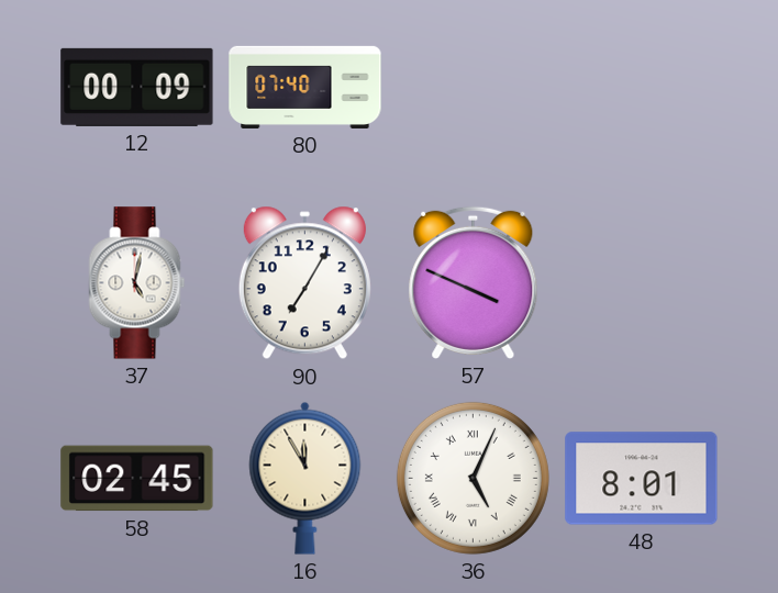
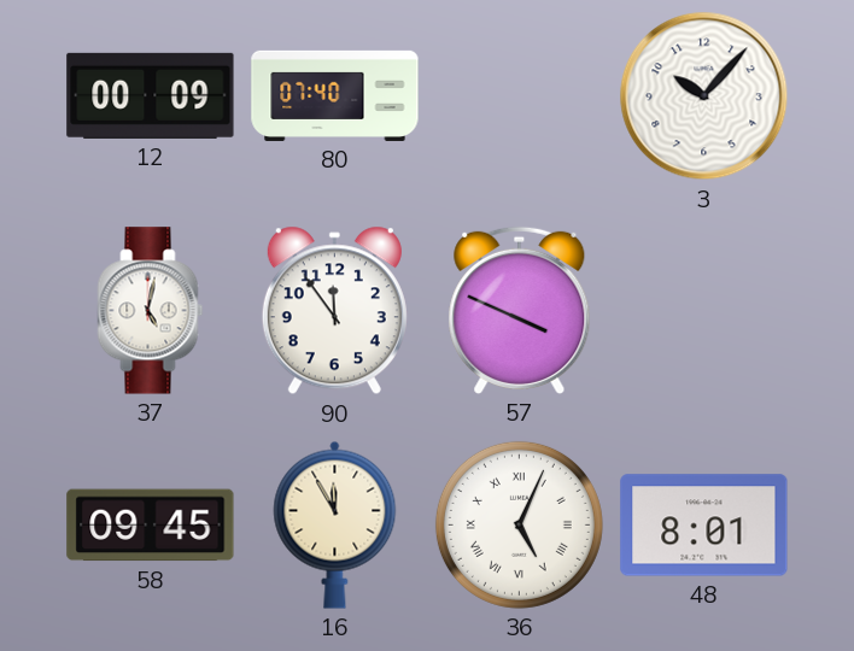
3: none -> 10:07
90: 7:05 -> 11:54
58: 02:45 -> 09:45
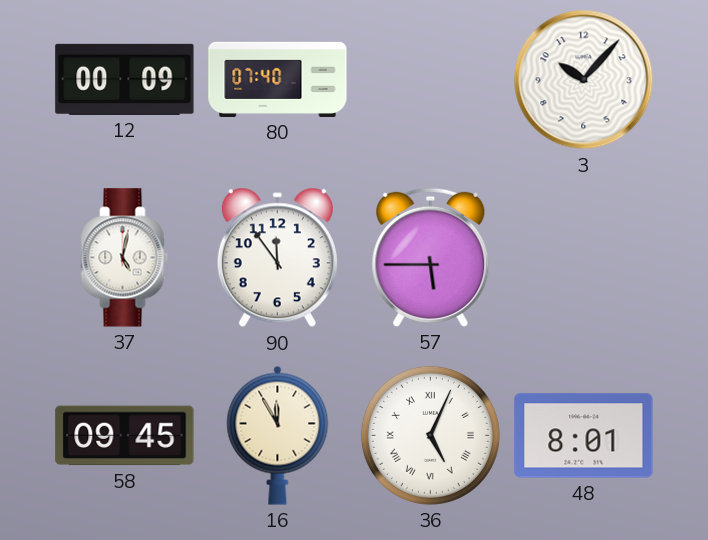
57: 3:49 -> 5:45
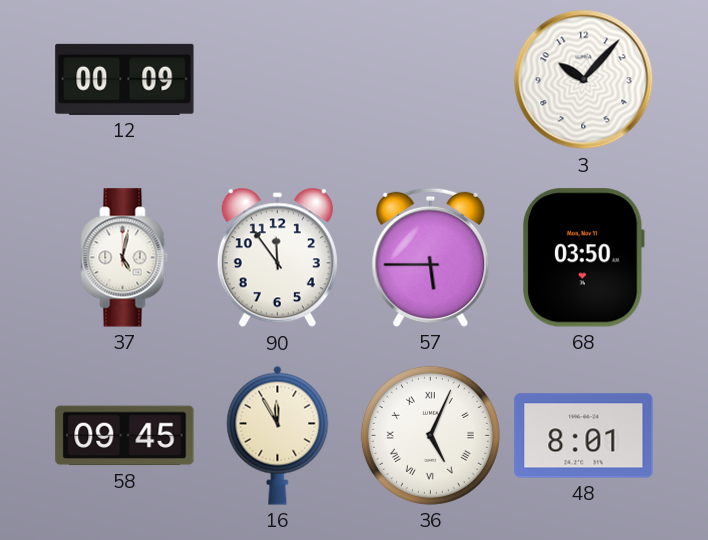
80: 07:40 -> none
68: none -> 03:50
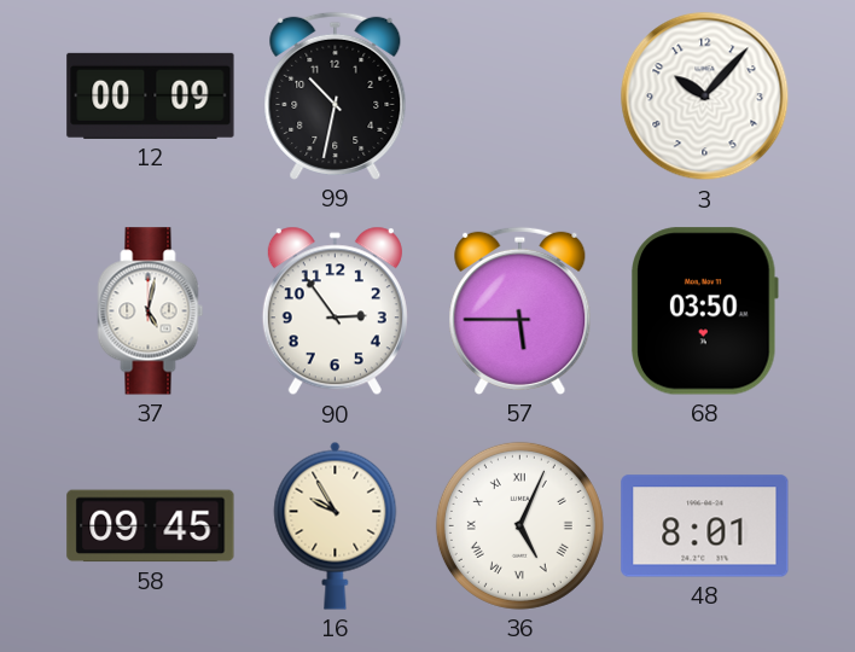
99: none -> 10:32
90: 11:54 -> 2:54
16: 11:55 -> 9:55
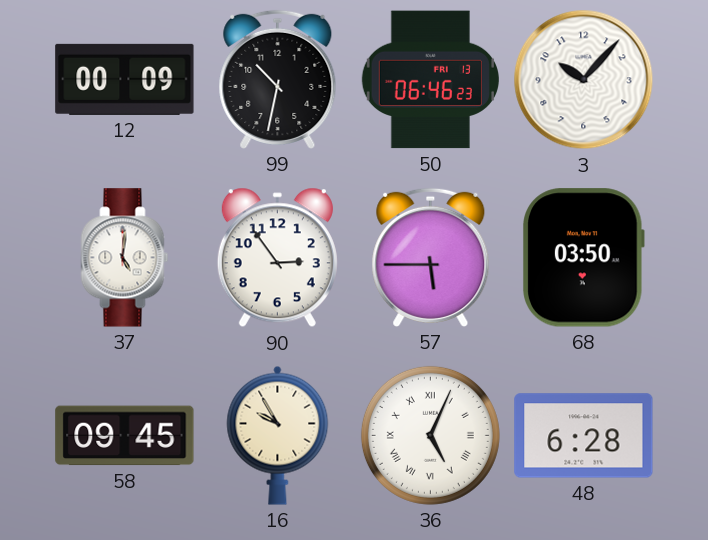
50: none -> 06:46
37: 5:02 -> 5:01
48: 8:01 -> 6:28
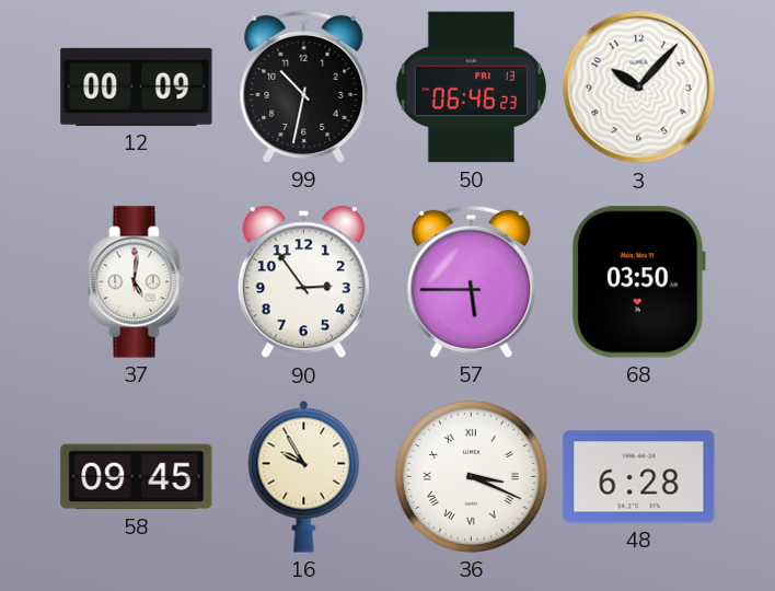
36: 5:04 -> 3:19
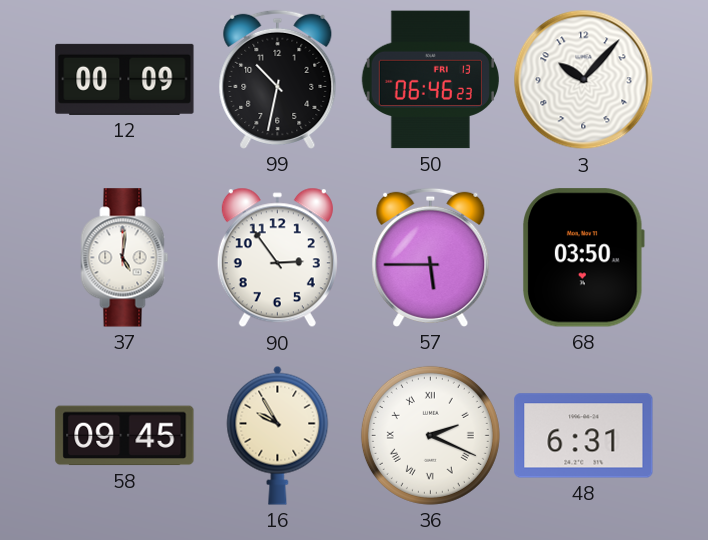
36: 3:19 -> 2:19
48: 6:28 -> 6:31
